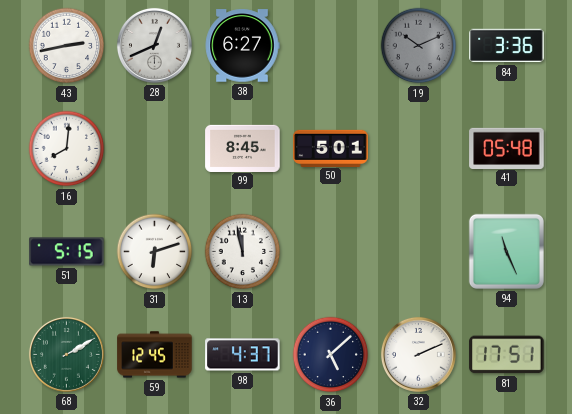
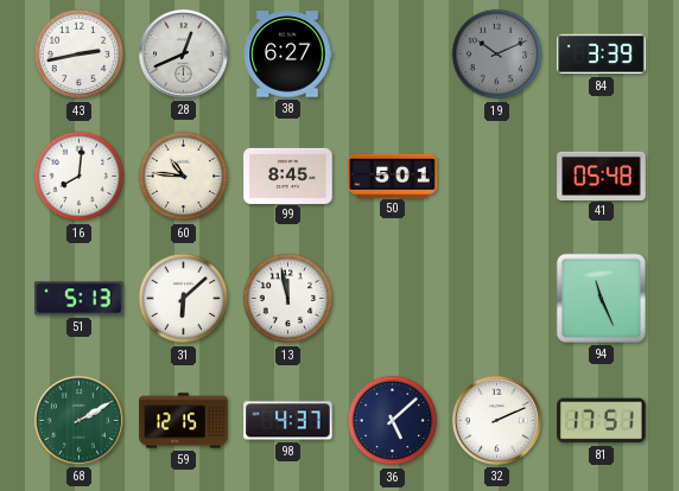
84: 3:36 -> 3:39
60: none -> 10:46
51: 5:15 -> 5:13
31: 6:12 -> 6:08
59: 12:45 -> 12:15
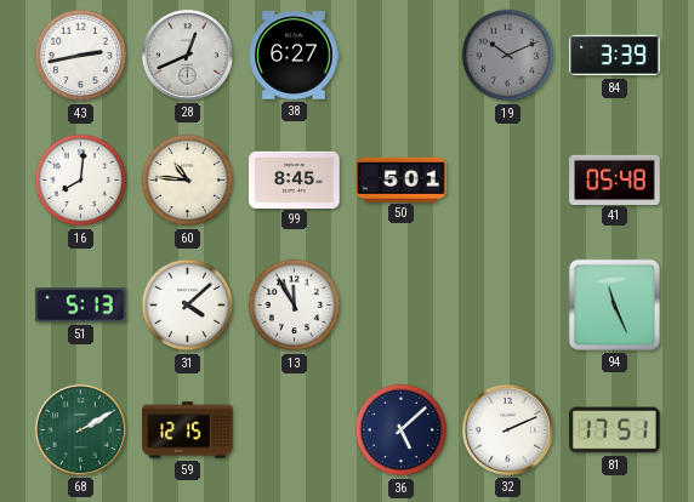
31: 6:08 -> 4:08
13: 11:58 -> 11:55
98: 4:37 -> none
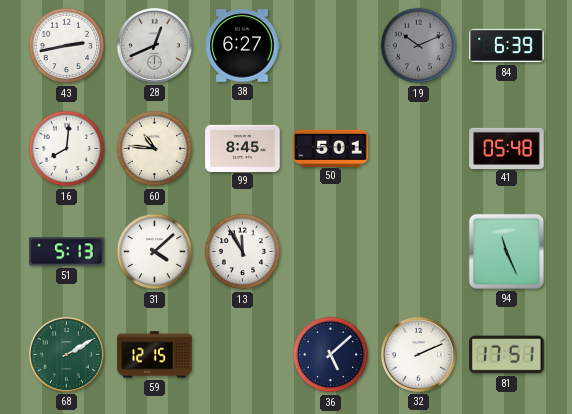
84: 3:39 -> 6:39
